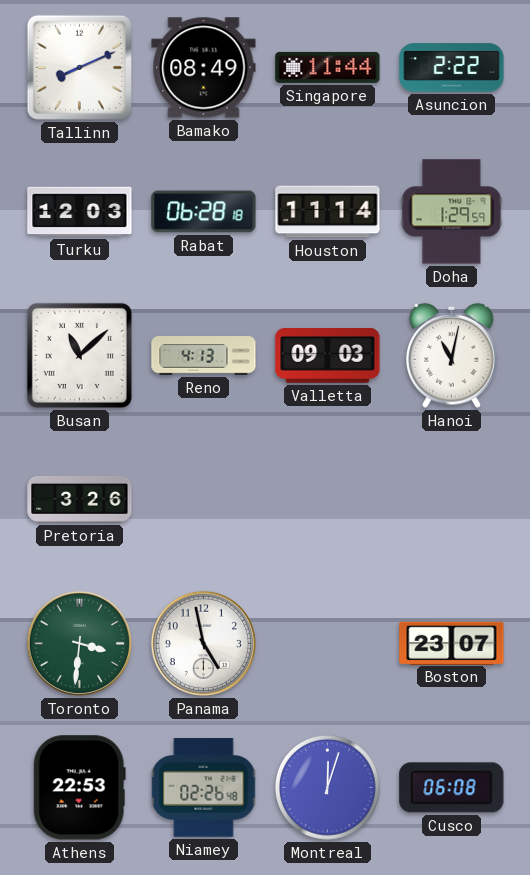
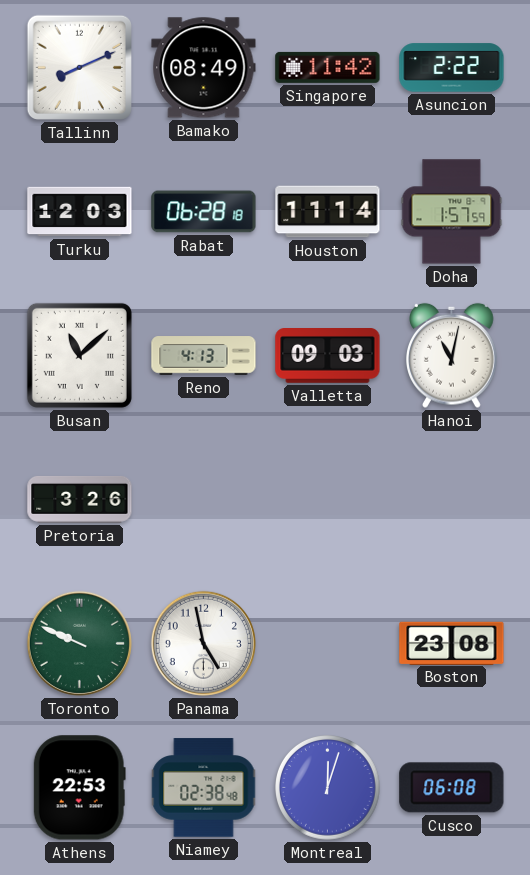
Singapore: 11:44 -> 11:42
Doha: 1:29 -> 1:57
Toronto: 3:31 -> 9:49
Boston: 23:07 -> 23:08
Niamey: 02:26 -> 02:38
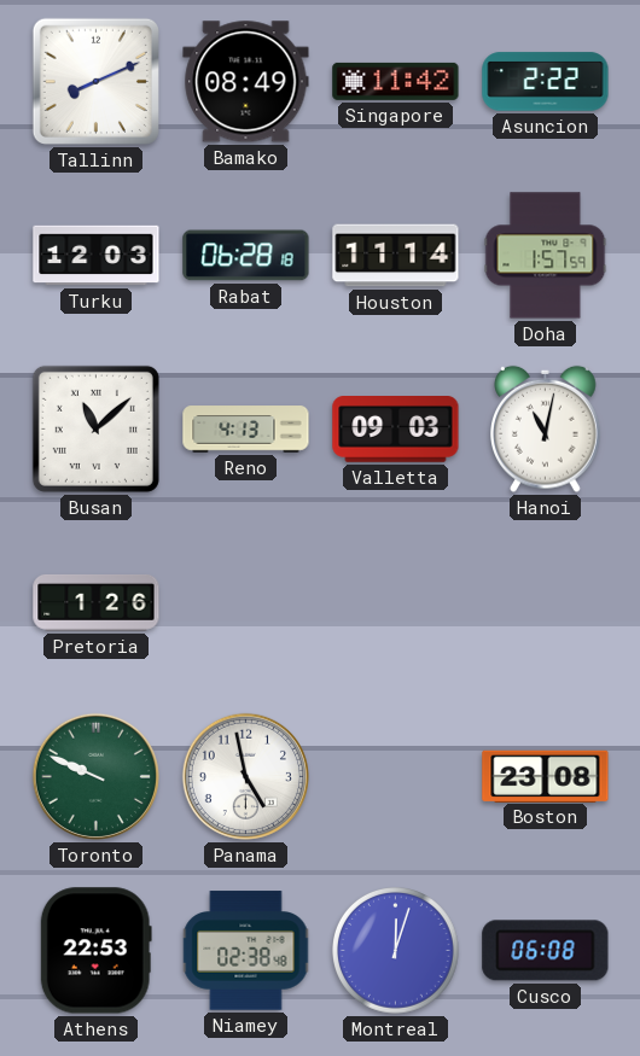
Pretoria: 3:26 -> 1:26
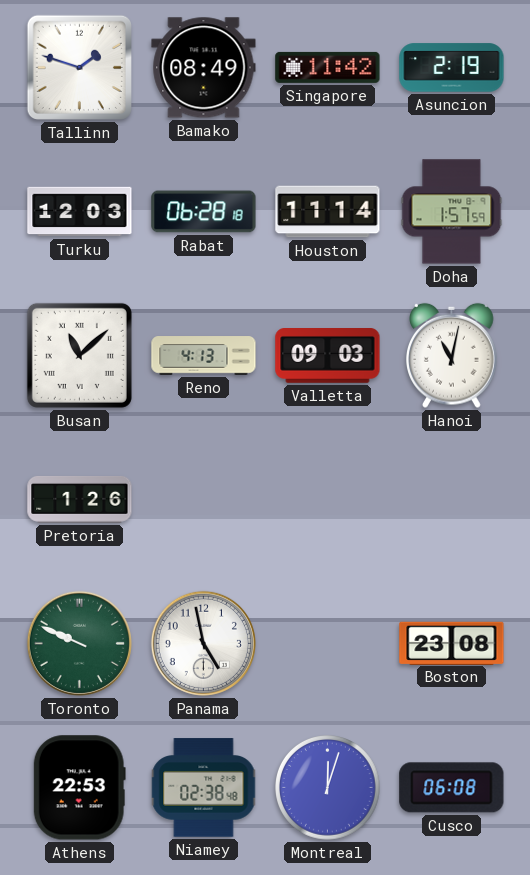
Tallinn: 8:11 -> 1:48
Asuncion: 2:22 -> 2:19
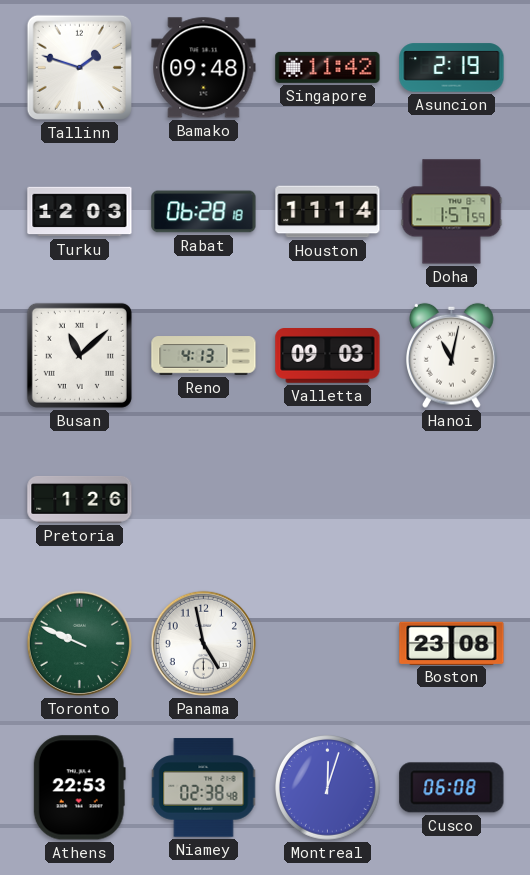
Bamako: 08:49 -> 09:48
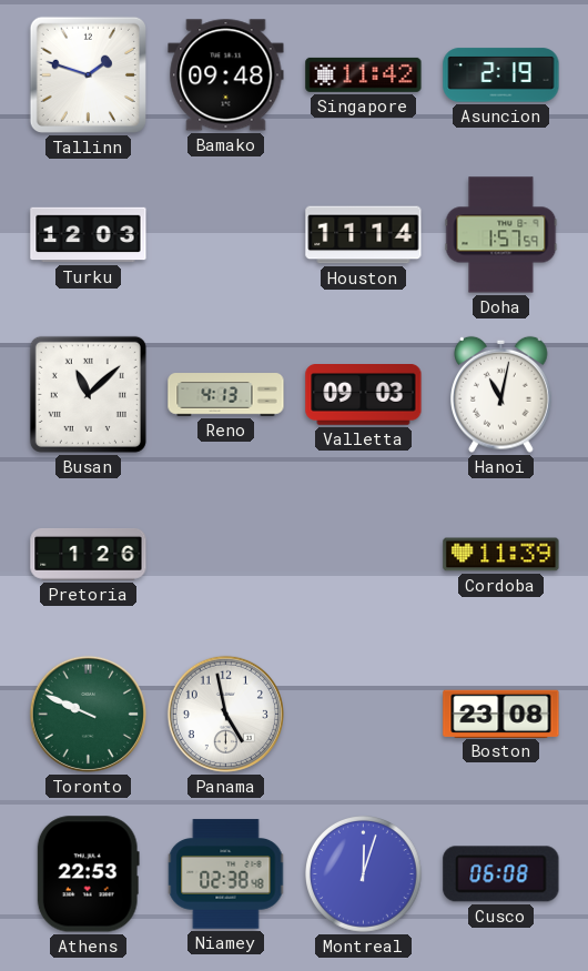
Rabat: 06:28 -> none
Cordoba: none -> 11:39
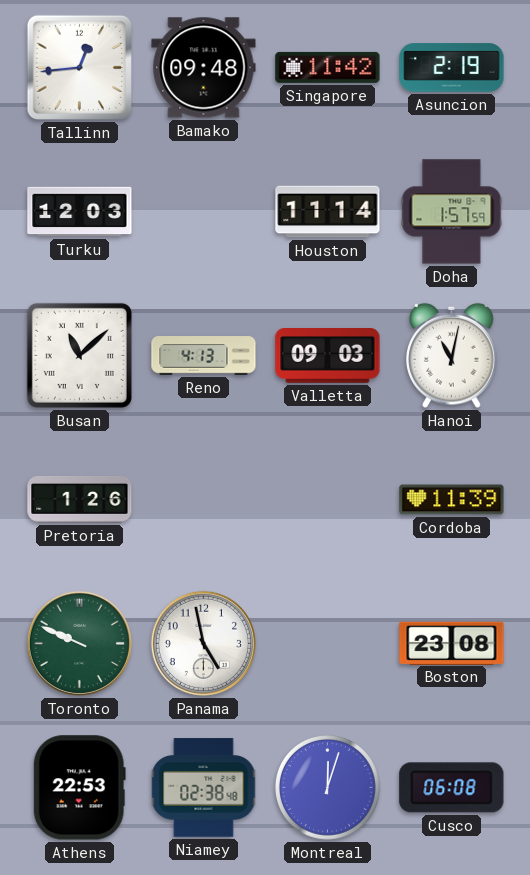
Tallinn: 1:48 -> 12:44
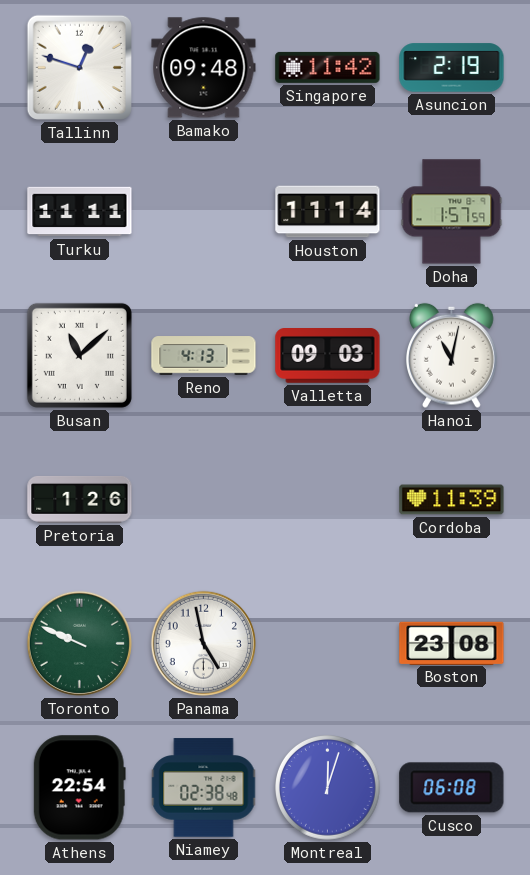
Tallinn: 12:44 -> 12:48
Turku: 12:03 -> 11:11
Athens: 22:53 -> 22:54
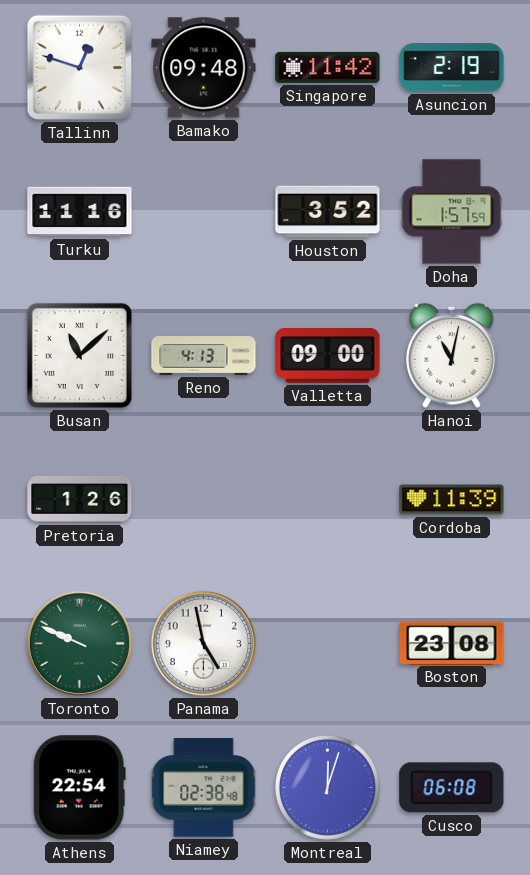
Turku: 11:11 -> 11:16
Houston: 11:14 -> 3:52
Valletta: 09:03 -> 09:00
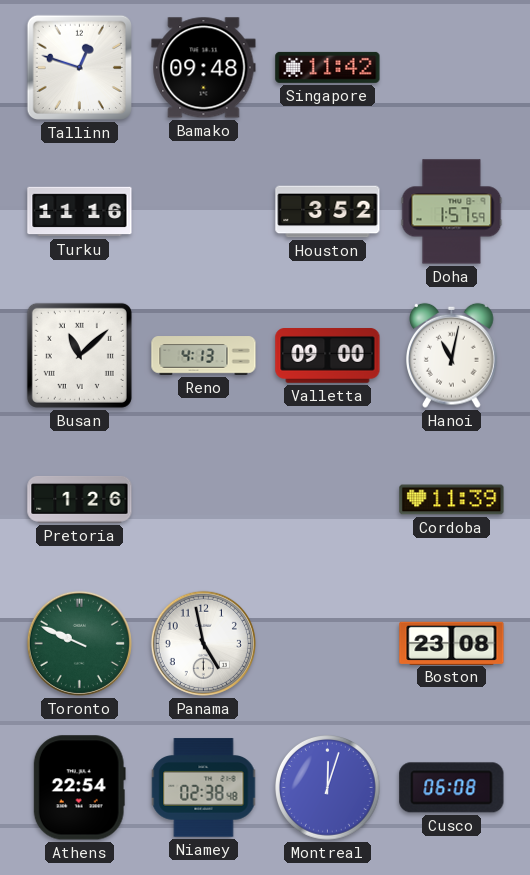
Asuncion: 2:19 -> none
